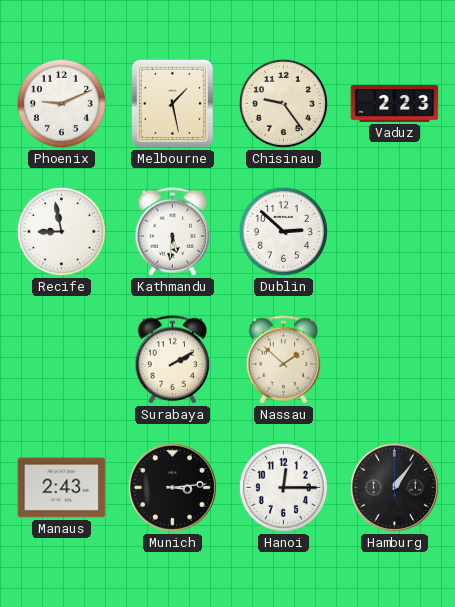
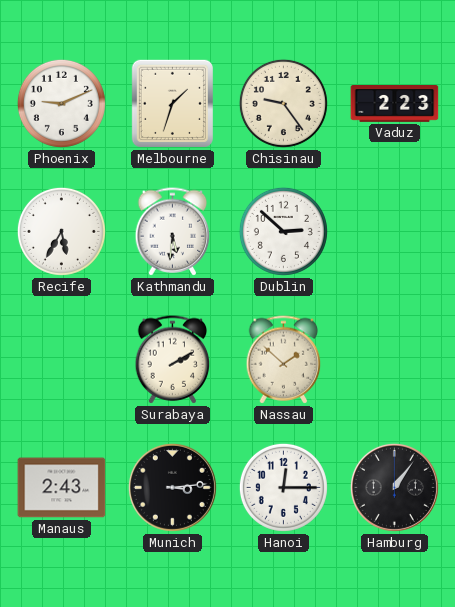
Melbourne: 1:28 -> 1:33
Recife: 8:58 -> 5:35
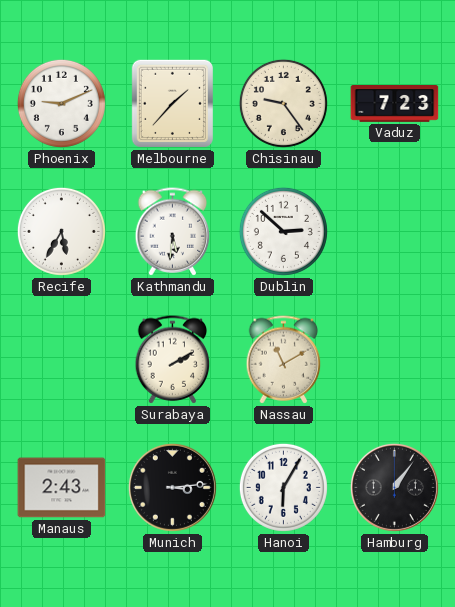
Melbourne: 1:33 -> 1:37
Vaduz: 2:23 -> 7:23
Nassau: 1:52 -> 11:10
Hanoi: 12:15 -> 6:05
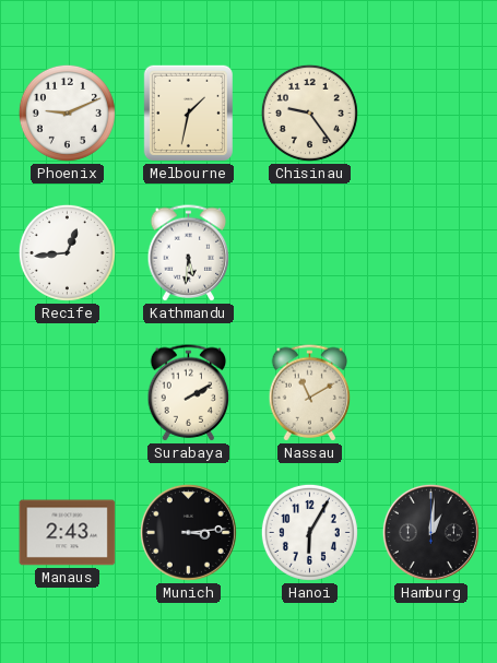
Melbourne: 1:37 -> 1:32
Vaduz: 7:23 -> none
Recife: 5:35 -> 12:44
Dublin: 2:52 -> none
Hamburg: 1:06 -> 1:01
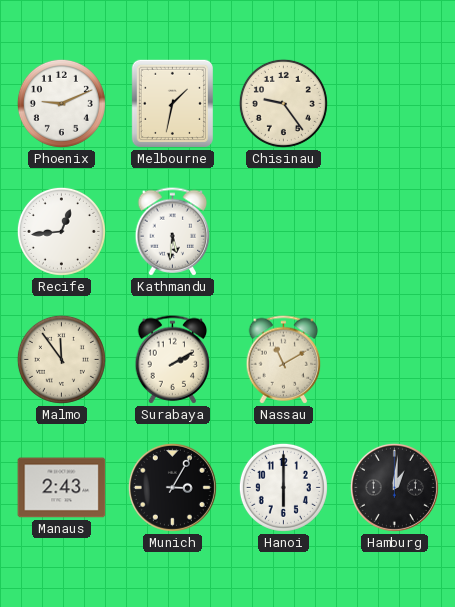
Malmo: none -> 11:54
Munich: 3:14 -> 3:05
Hanoi: 6:05 -> 6:00
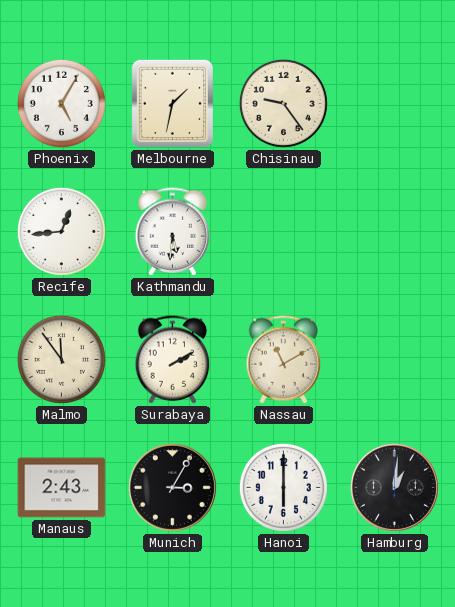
Phoenix: 9:11 -> 5:05
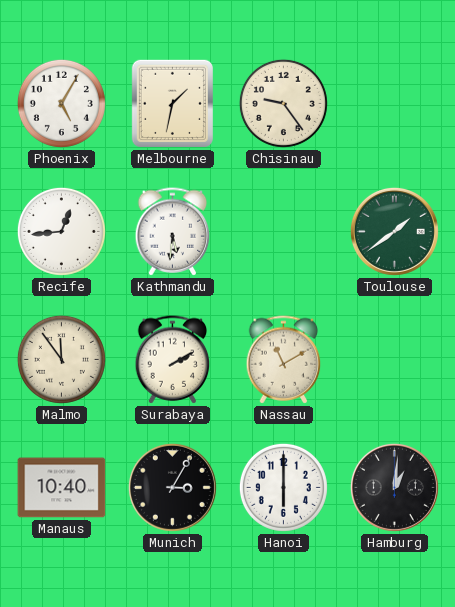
Toulouse: none -> 1:39
Manaus: 2:43 -> 10:40
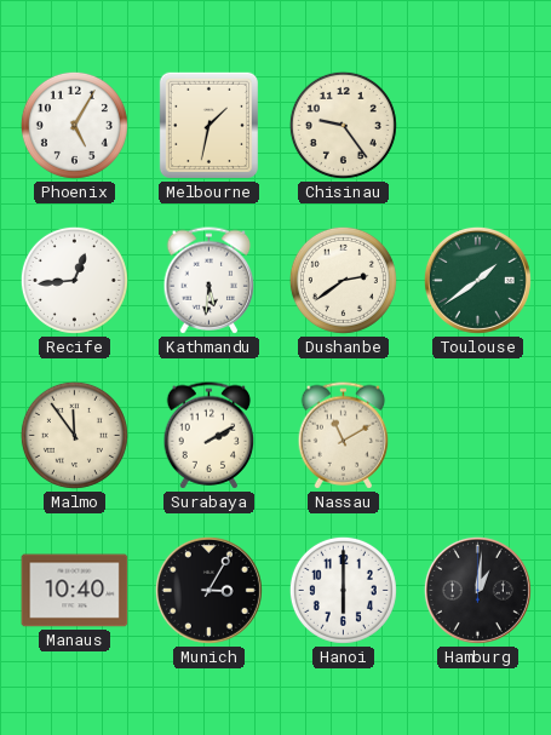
Dushanbe: none -> 2:39
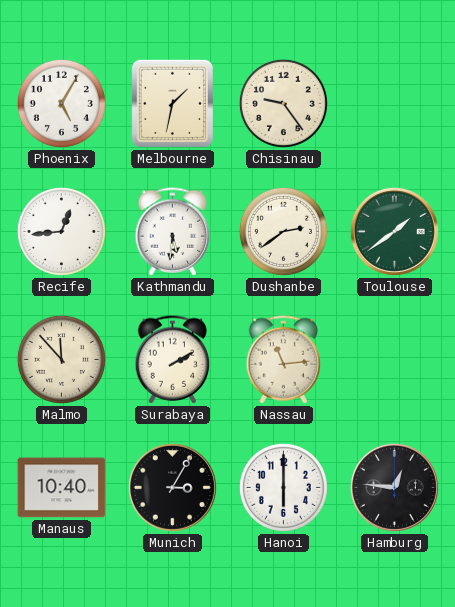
Malmo: 11:54 -> 11:53
Nassau: 11:10 -> 11:14
Hamburg: 1:01 -> 12:46
